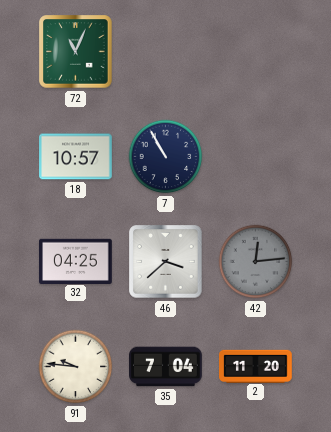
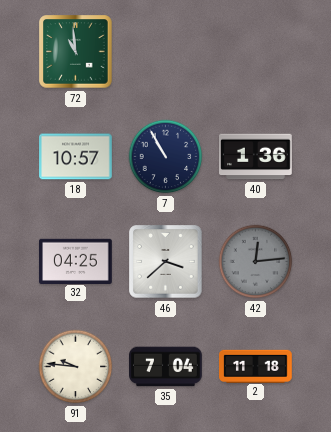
72: 11:04 -> 10:59
40: none -> 1:36
2: 11:20 -> 11:18
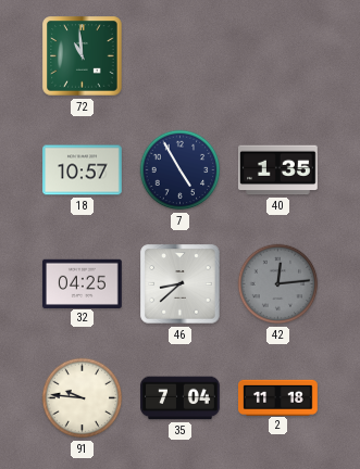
7: 10:55 -> 4:55
40: 1:36 -> 1:35
46: 3:38 -> 8:38
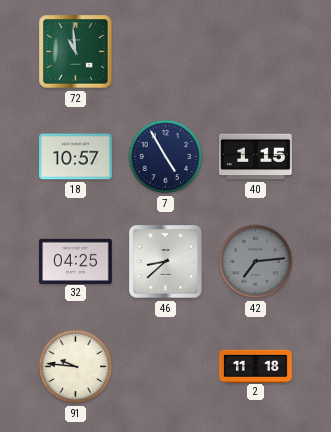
40: 1:35 -> 1:15
42: 12:14 -> 7:14
35: 7:04 -> none
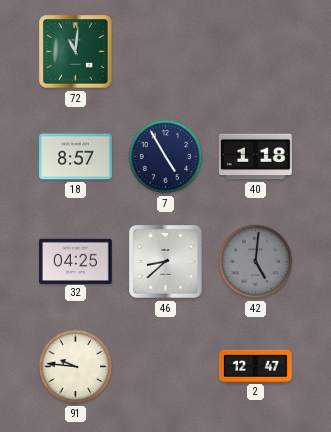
72: 10:59 -> 11:01
18: 10:57 -> 8:57
40: 1:15 -> 1:18
42: 7:14 -> 5:01
2: 11:18 -> 12:47
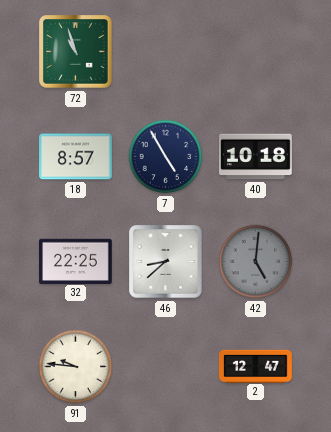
72: 11:01 -> 10:57
40: 1:18 -> 10:18
32: 04:25 -> 22:25
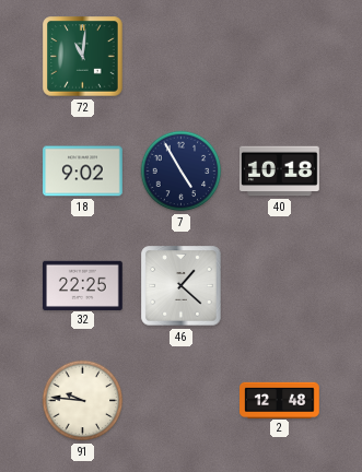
72: 10:57 -> 11:01
18: 8:57 -> 9:02
46: 8:38 -> 1:22
42: 5:01 -> none
2: 12:47 -> 12:48
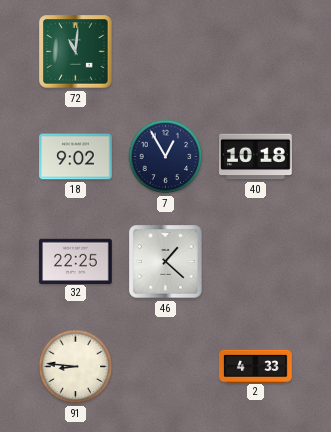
7: 4:55 -> 12:55
91: 9:46 -> 8:46
2: 12:48 -> 4:33
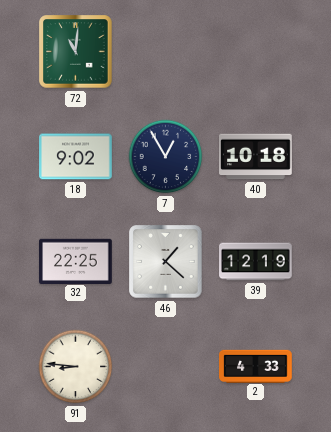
39: none -> 12:19
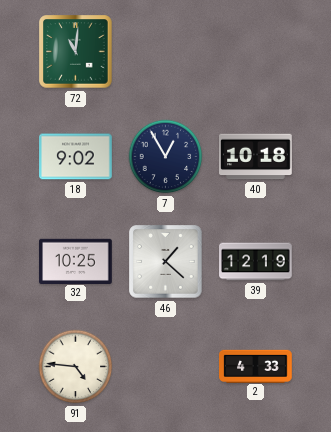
32: 22:25 -> 10:25
91: 8:46 -> 4:46
